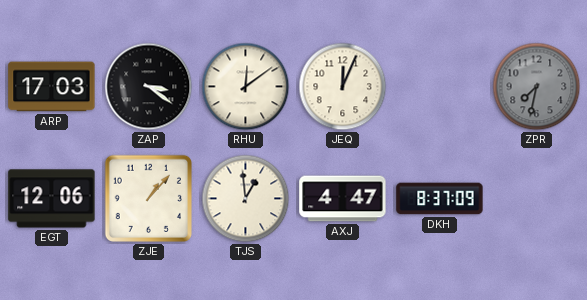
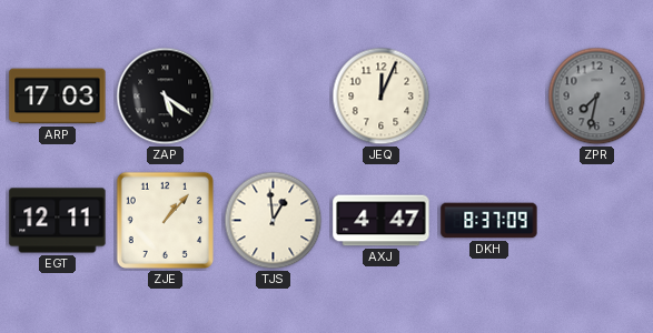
ZAP: 3:21 -> 5:21
RHU: 12:09 -> none
EGT: 12:06 -> 12:11
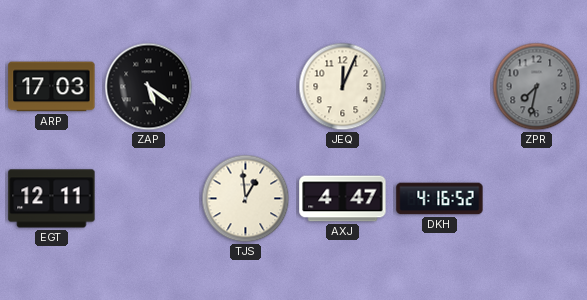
ZJE: 1:07 -> none
DKH: 8:37 -> 4:16
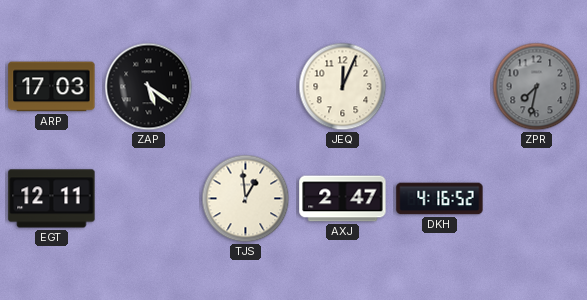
AXJ: 4:47 -> 2:47
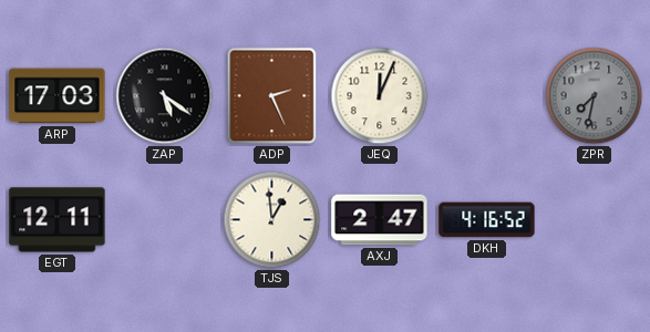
ADP: none -> 2:26
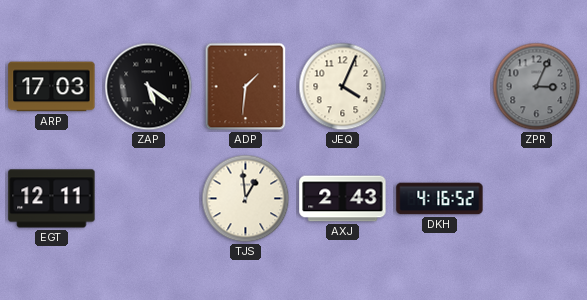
ADP: 2:26 -> 1:31
JEQ: 12:04 -> 4:04
ZPR: 7:32 -> 3:04
AXJ: 2:47 -> 2:43
